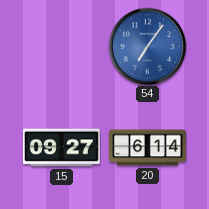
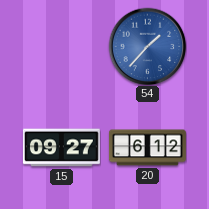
54: 7:06 -> 1:37
20: 6:14 -> 6:12
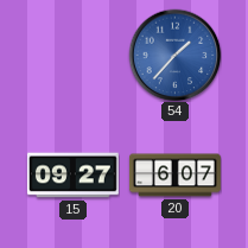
20: 6:12 -> 6:07
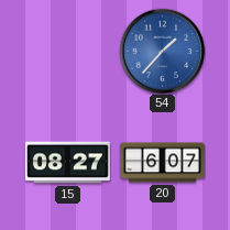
15: 09:27 -> 08:27
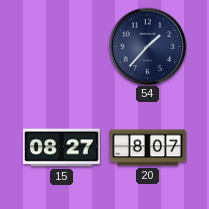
54 dial: blue -> navy
20: 6:07 -> 8:07
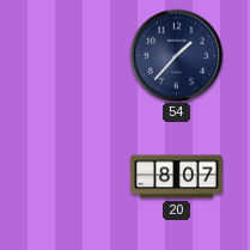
15: 08:27 -> none
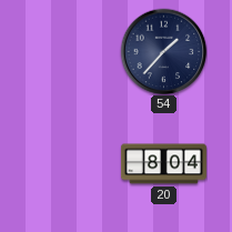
20: 8:07 -> 8:04
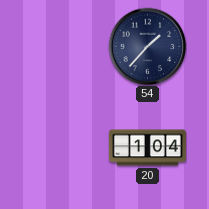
20: 8:04 -> 1:04
